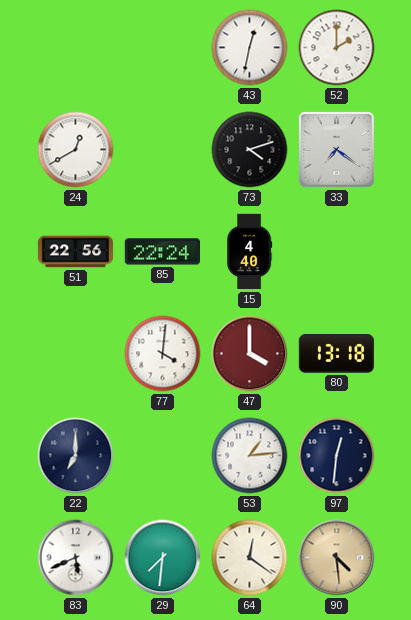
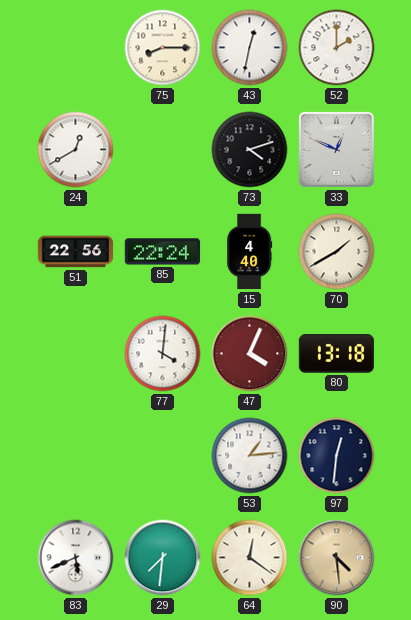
75: none -> 8:15
33: 7:21 -> 12:49
70: none -> 1:40
47: 4:00 -> 4:04
22: 7:00 -> none
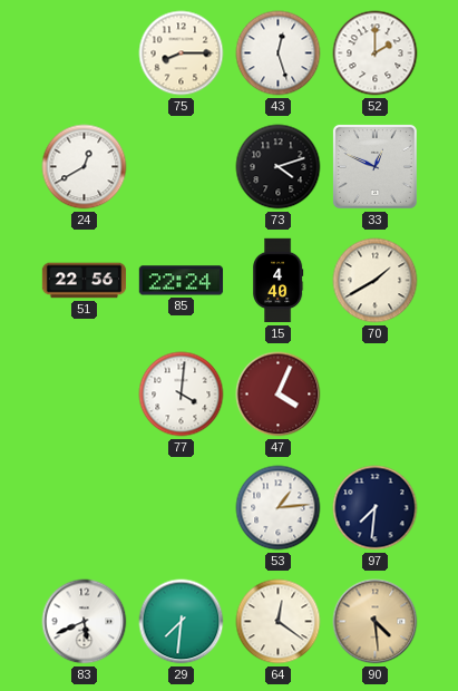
43: 12:32 -> 12:27
80: 13:18 -> none
97: 12:31 -> 7:31
